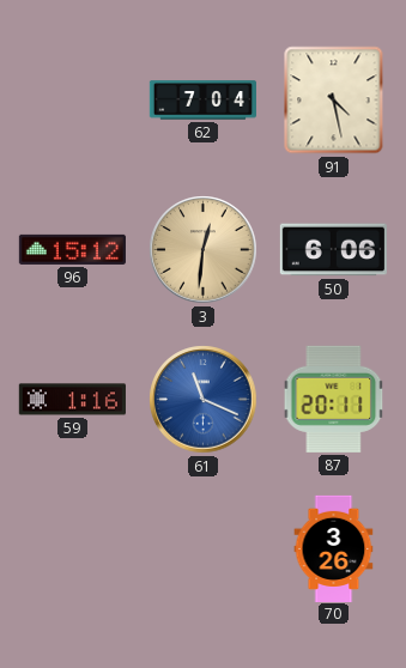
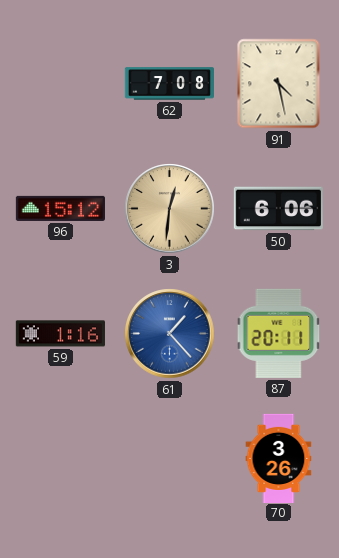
62: 7:04 -> 7:08
61: 11:19 -> 1:23
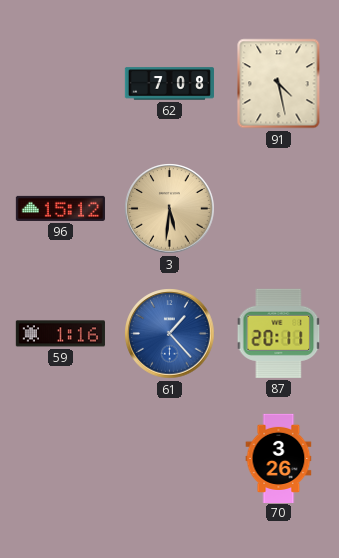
3: 12:31 -> 5:31
50: 6:06 -> none
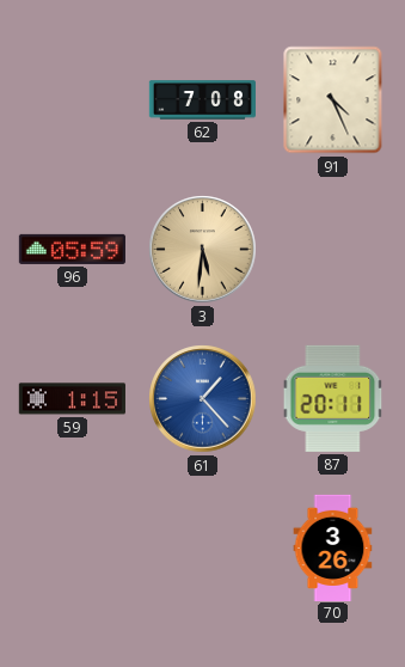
91: 4:28 -> 4:26
96: 15:12 -> 05:59
59: 1:16 -> 1:15
